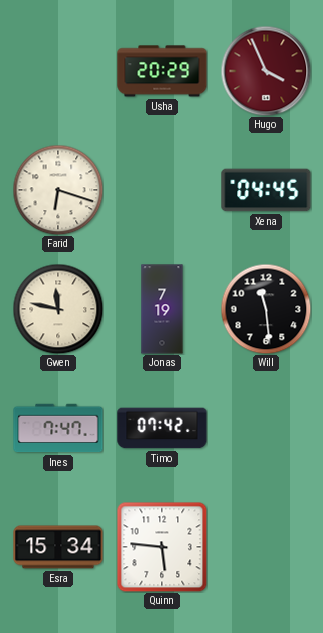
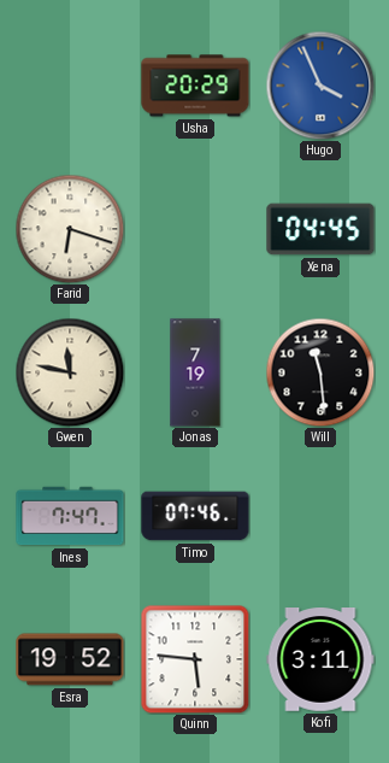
Hugo dial: burgundy -> blue
Timo: 07:42 -> 07:46
Esra: 15:34 -> 19:52
Kofi: none -> 3:11
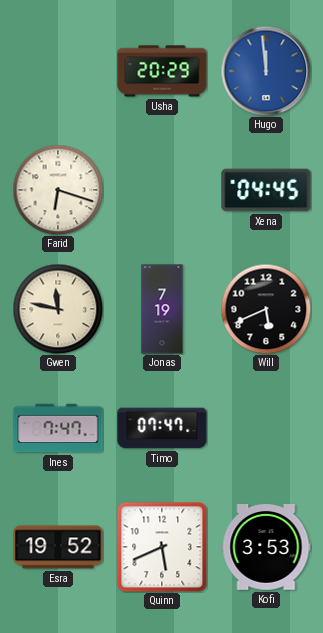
Hugo: 3:56 -> 11:59
Will: 11:29 -> 5:41
Timo: 07:46 -> 07:47
Quinn: 5:46 -> 5:41
Kofi: 3:11 -> 3:53
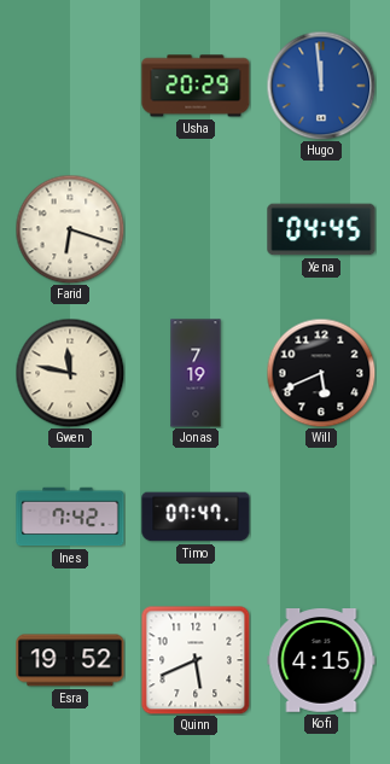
Ines: 7:47 -> 7:42
Kofi: 3:53 -> 4:15
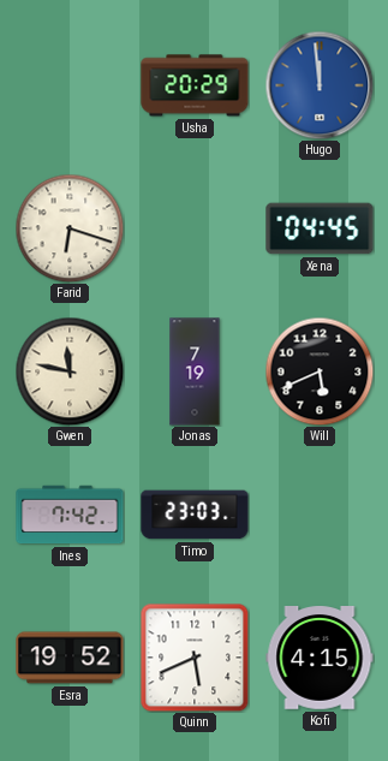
Timo: 07:47 -> 23:03
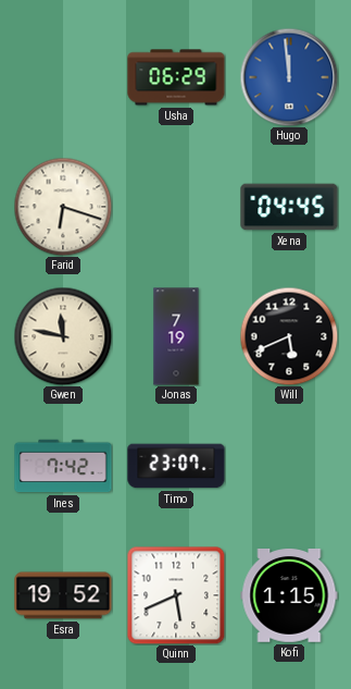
Usha: 20:29 -> 06:29
Timo: 23:03 -> 23:07
Kofi: 4:15 -> 1:15
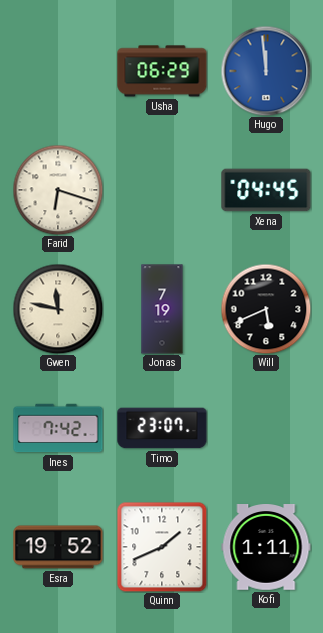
Quinn: 5:41 -> 1:41
Kofi: 1:15 -> 1:11
